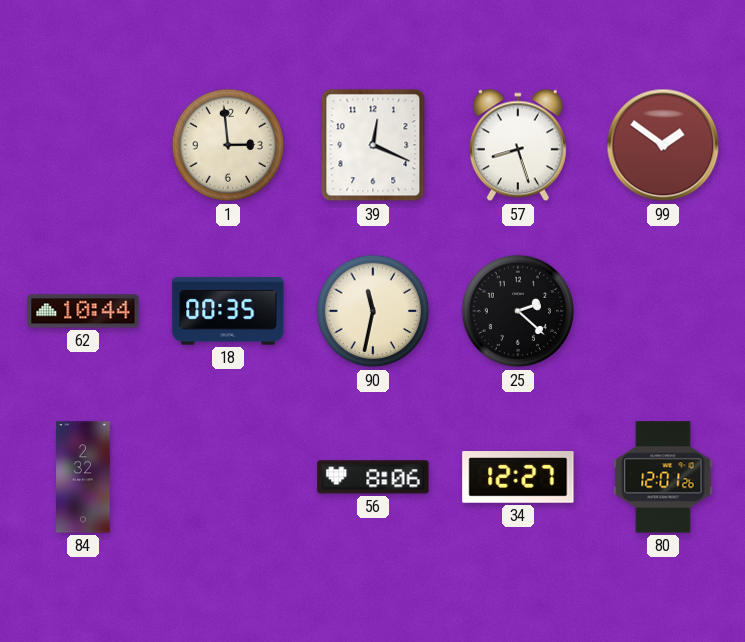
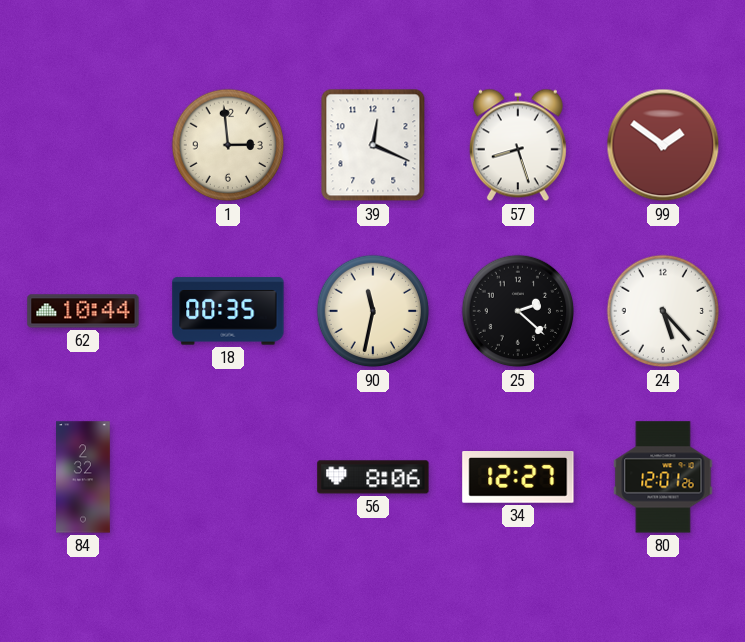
24: none -> 5:23
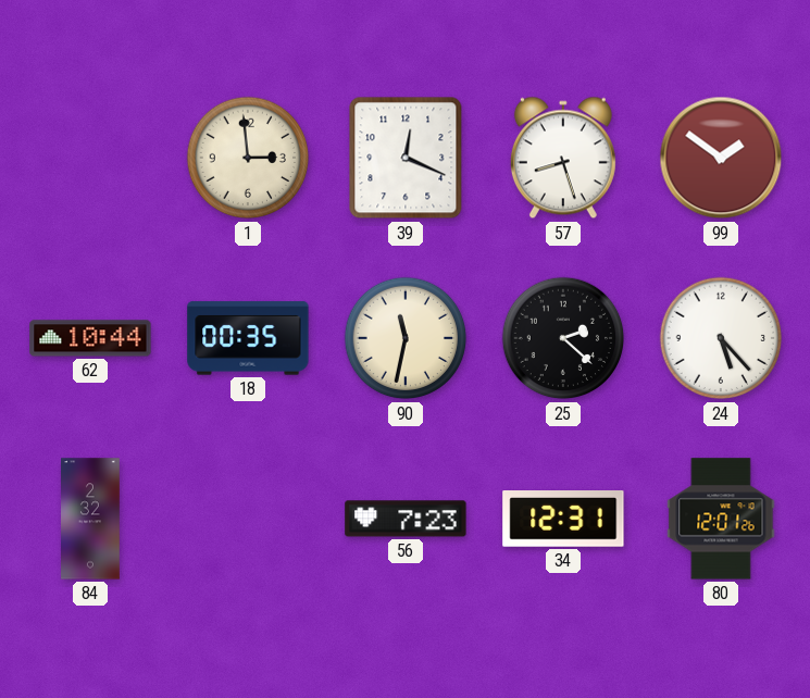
56: 8:06 -> 7:23
34: 12:27 -> 12:31
